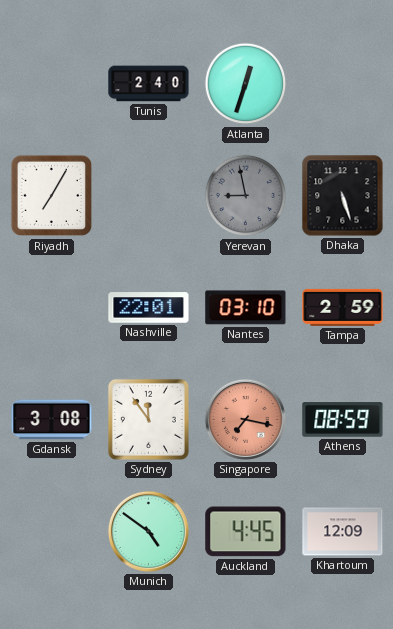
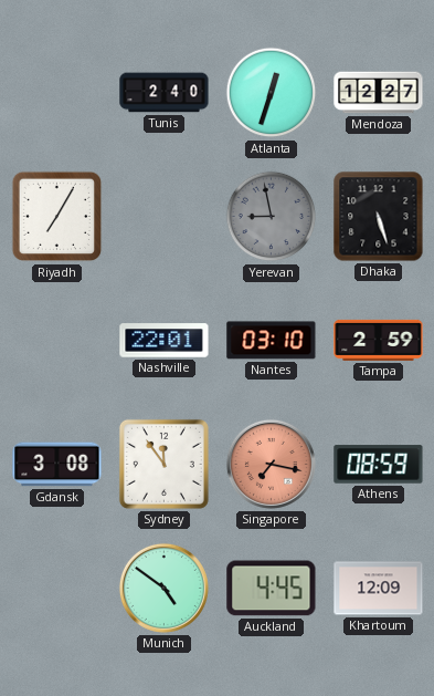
Mendoza: none -> 12:27
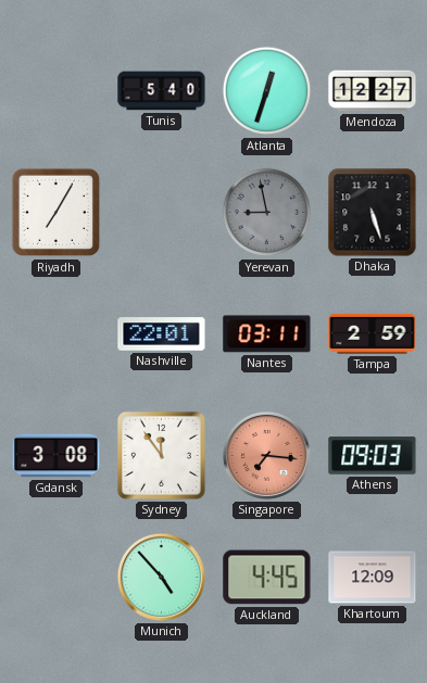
Tunis: 2:40 -> 5:40
Nantes: 03:10 -> 03:11
Singapore: 7:17 -> 7:16
Athens: 08:59 -> 09:03
Munich: 4:51 -> 4:53
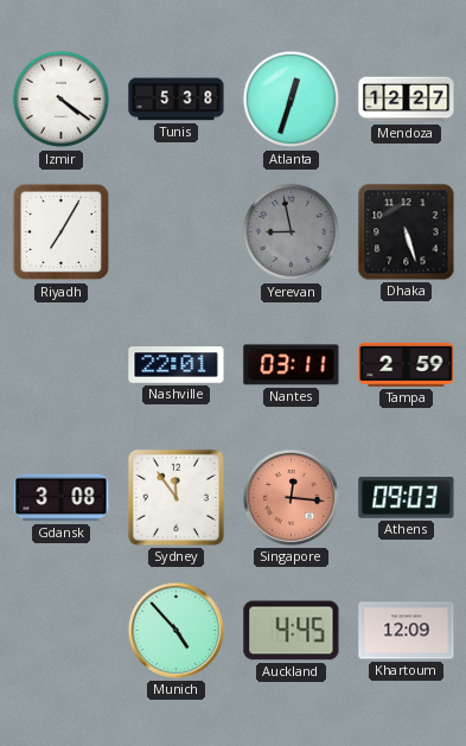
Izmir: none -> 4:21
Tunis: 5:40 -> 5:38
Singapore: 7:16 -> 12:16
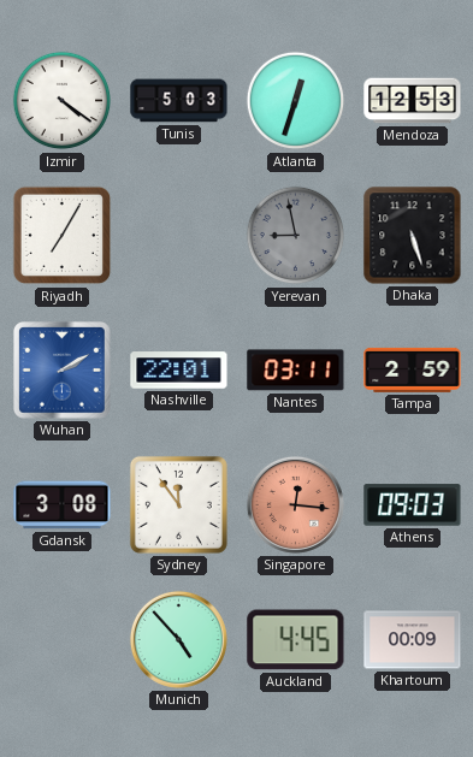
Tunis: 5:38 -> 5:03
Mendoza: 12:27 -> 12:53
Wuhan: none -> 2:10
Khartoum: 12:09 -> 00:09
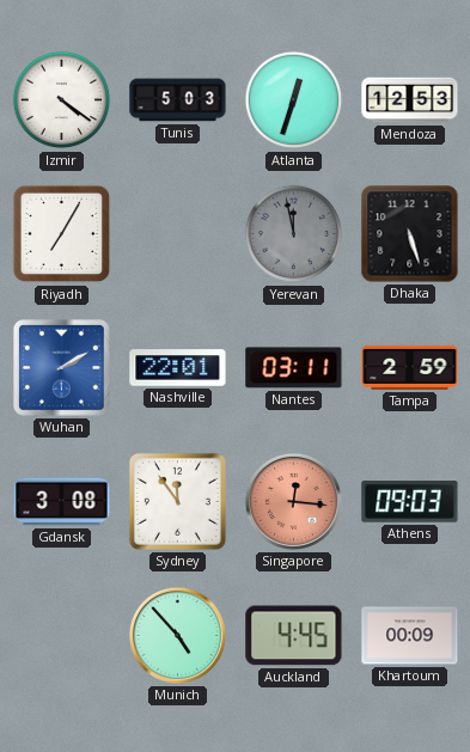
Yerevan: 8:58 -> 11:58
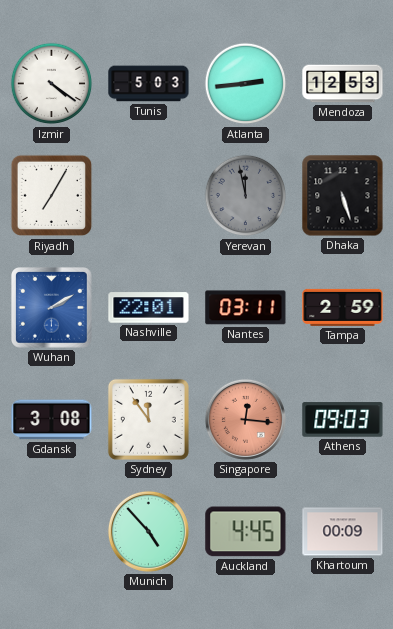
Atlanta: 12:33 -> 2:44
